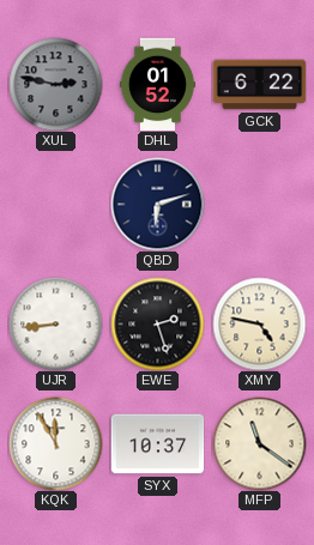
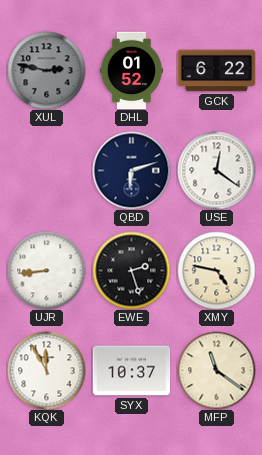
USE: none -> 12:21
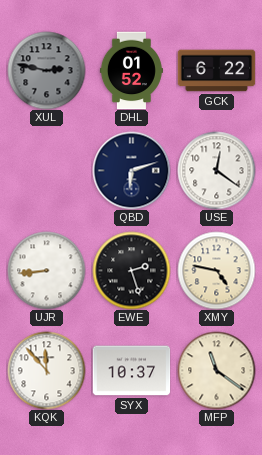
KQK: 11:55 -> 11:53
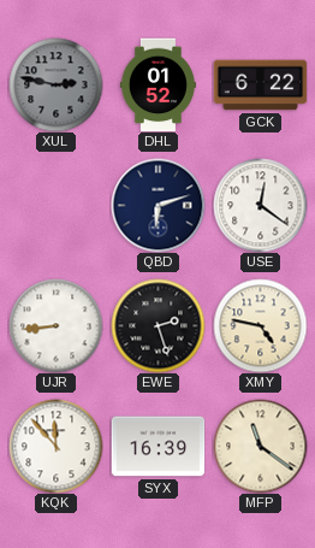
SYX: 10:37 -> 16:39
